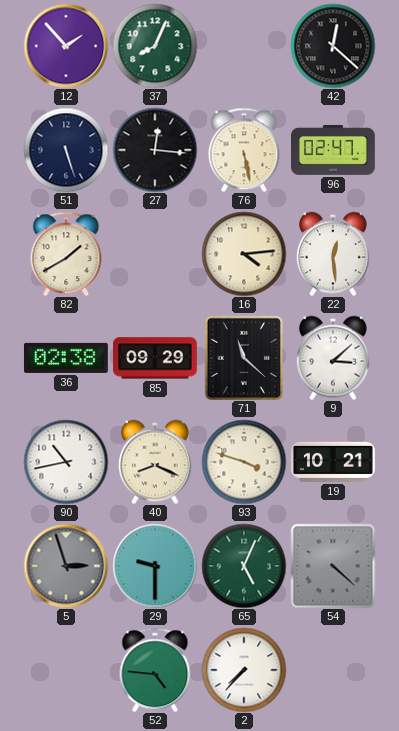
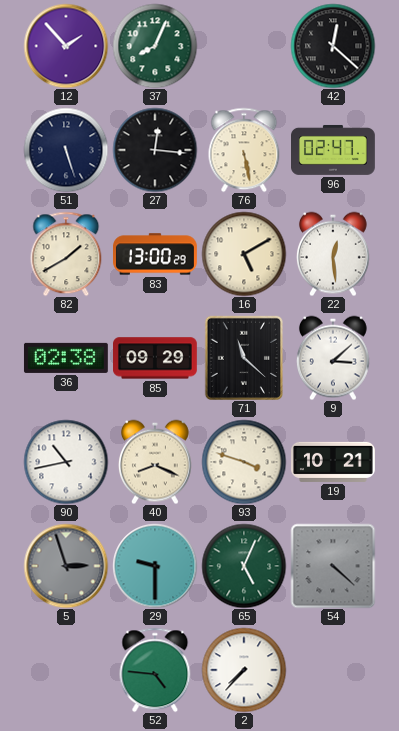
83: none -> 13:00
16: 4:14 -> 5:10
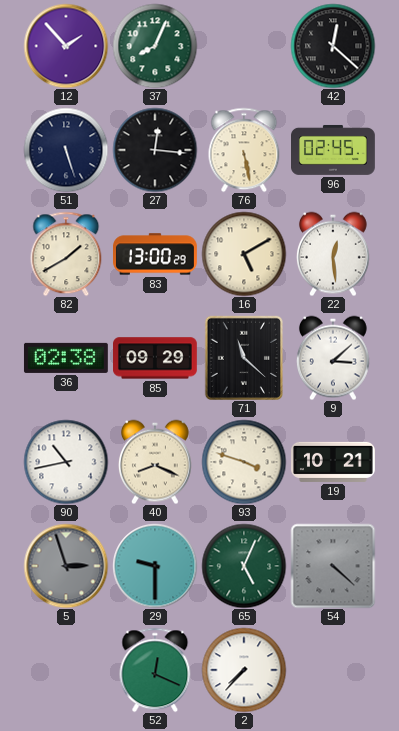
96: 02:47 -> 02:45
52: 4:46 -> 12:19
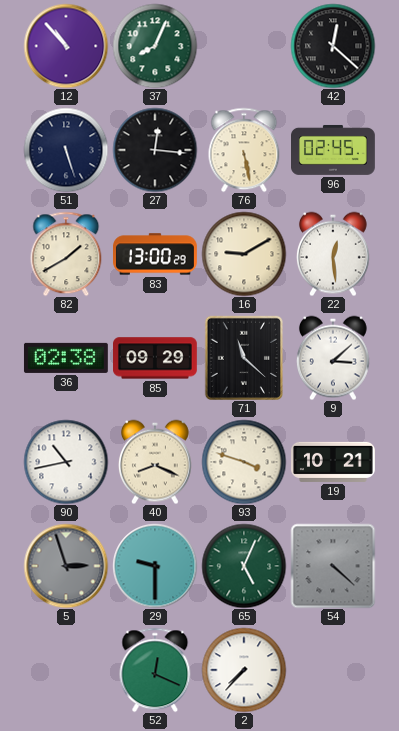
12: 1:53 -> 10:53
16: 5:10 -> 9:10
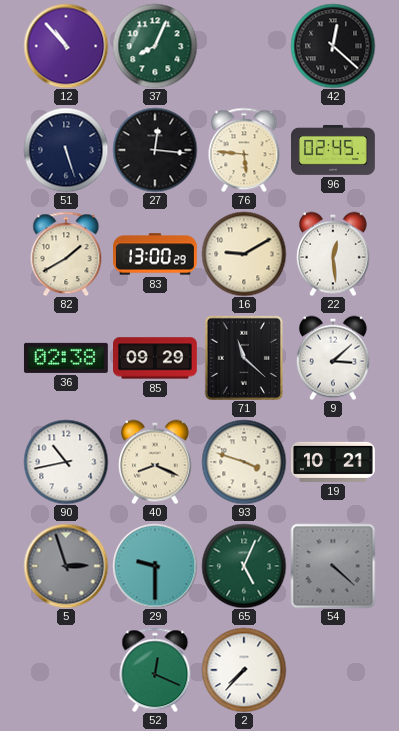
76: 5:28 -> 5:46
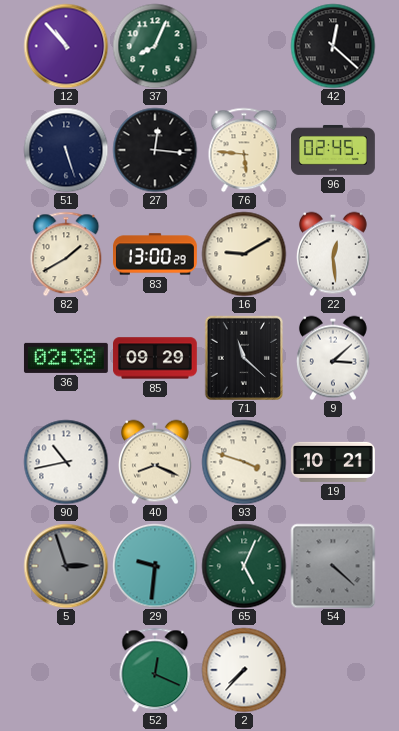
29: 9:30 -> 9:31
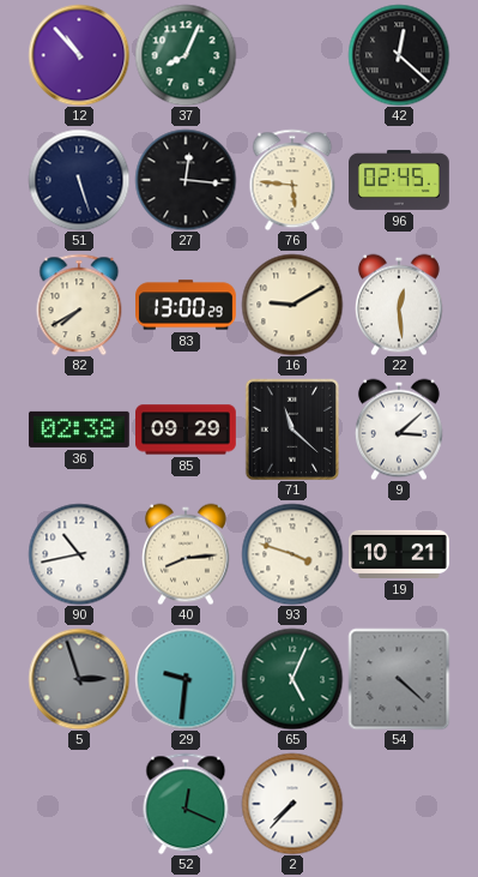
82: 1:40 -> 7:40
40: 8:19 -> 8:14
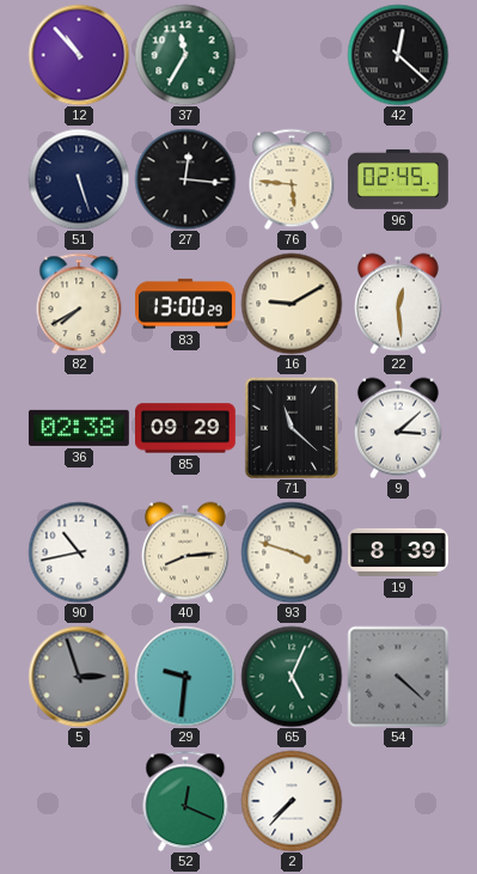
37: 8:04 -> 11:35
19: 10:21 -> 8:39
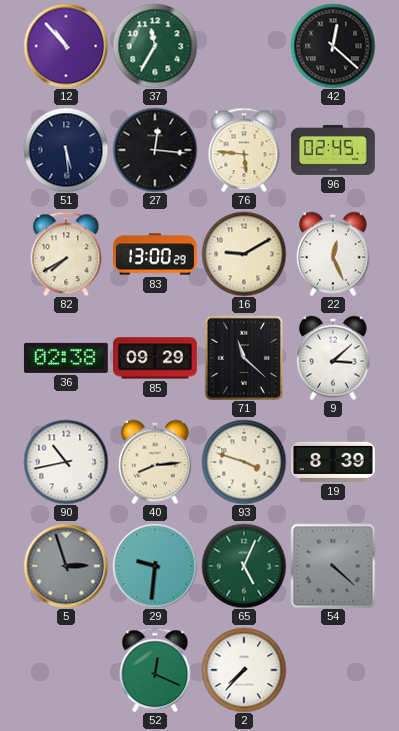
51: 5:27 -> 5:29
22: 12:29 -> 12:26
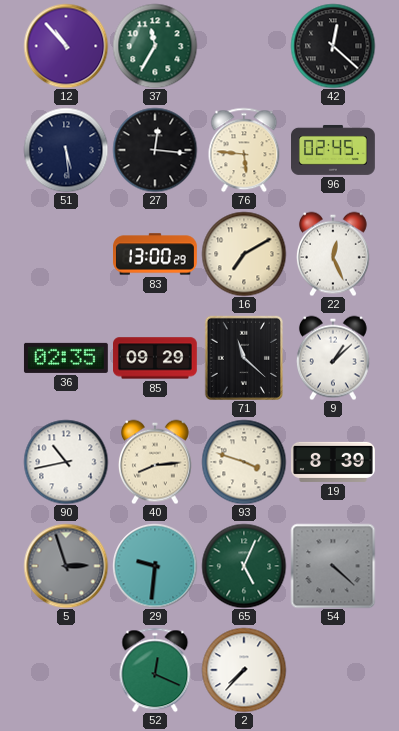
82: 7:40 -> none
16: 9:10 -> 7:10
36: 02:38 -> 02:35
9: 3:08 -> 1:08
